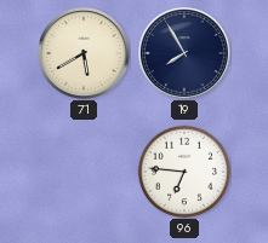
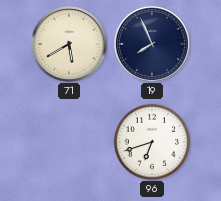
19: 7:55 -> 7:56
96: 6:46 -> 6:42
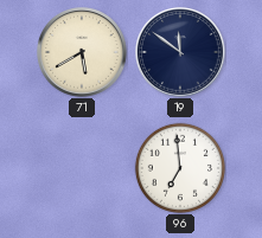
19: 7:56 -> 11:51
96: 6:42 -> 6:59
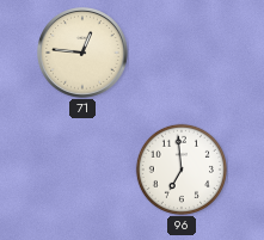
71: 5:40 -> 12:46
19: 11:51 -> none
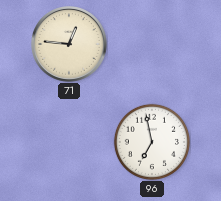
96: 6:59 -> 6:58
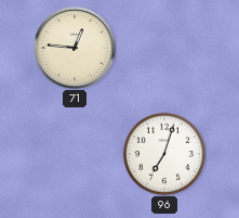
96: 6:58 -> 7:03
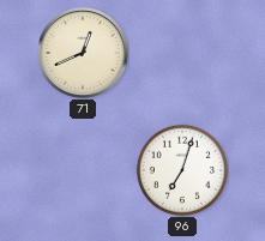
71: 12:46 -> 12:41
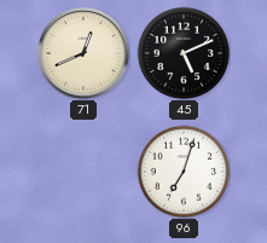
45: none -> 5:11
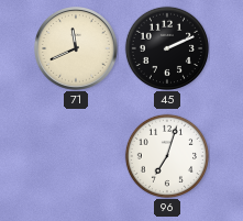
71: 12:41 -> 11:41
45: 5:11 -> 2:11
